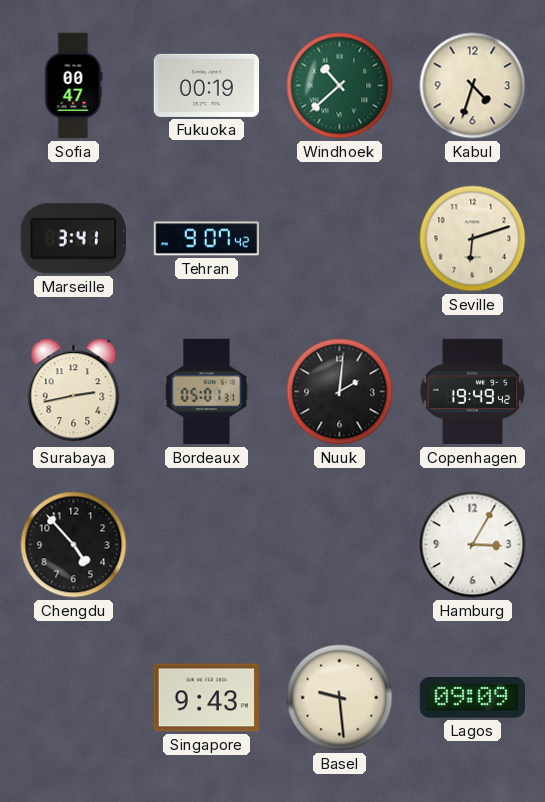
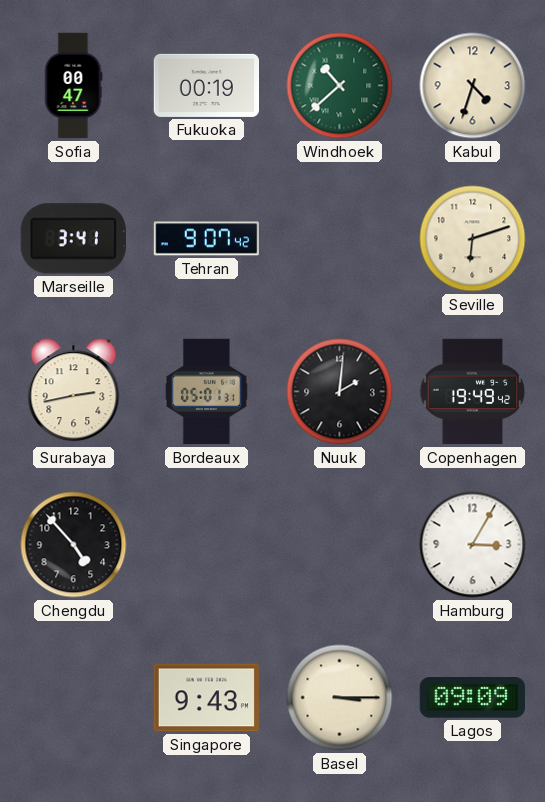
Basel: 9:29 -> 3:15
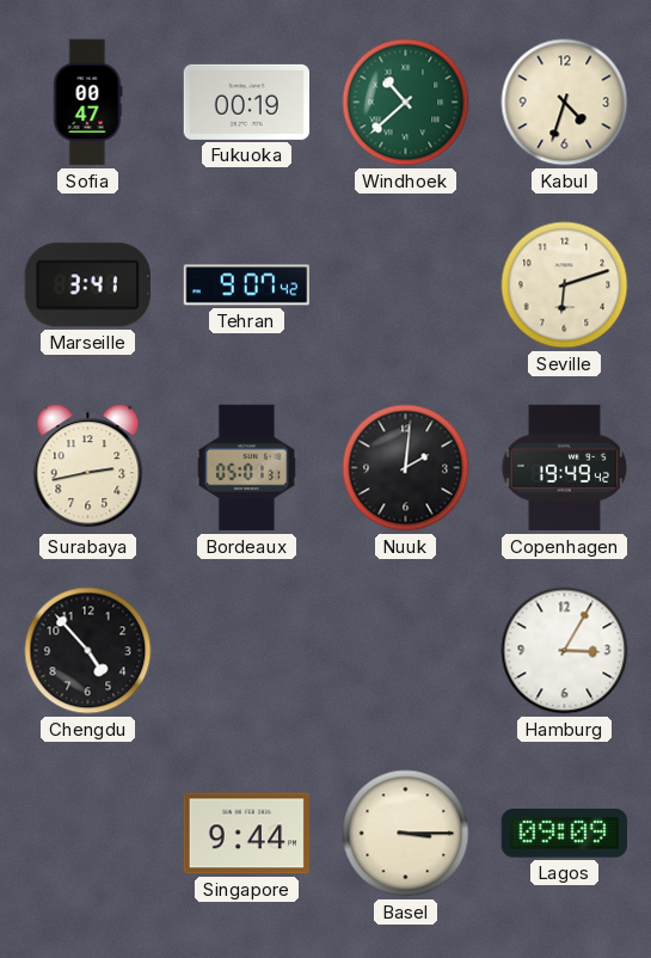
Singapore: 9:43 -> 9:44
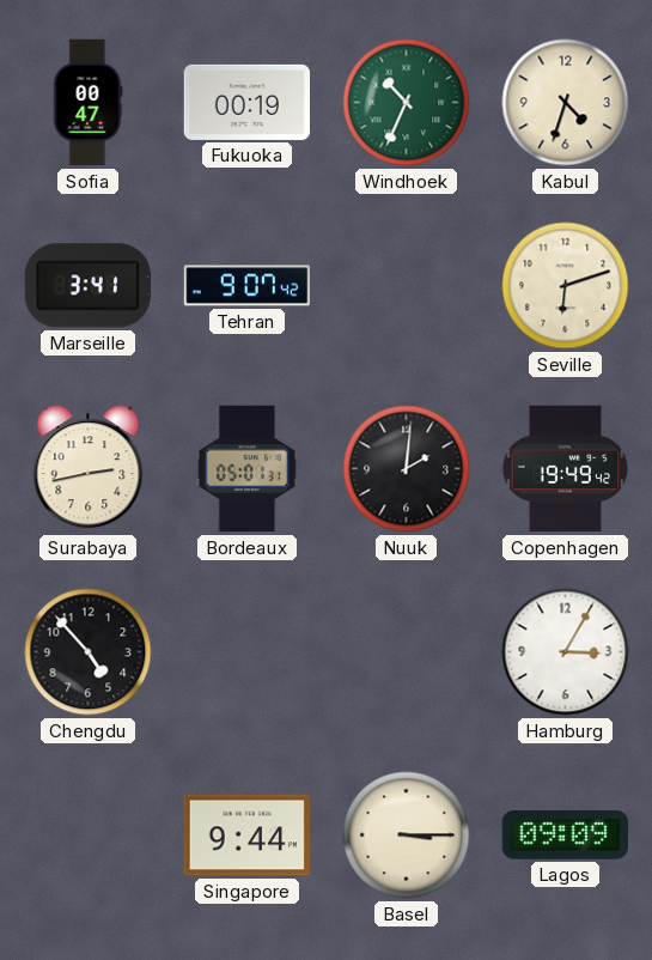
Windhoek: 10:38 -> 10:34
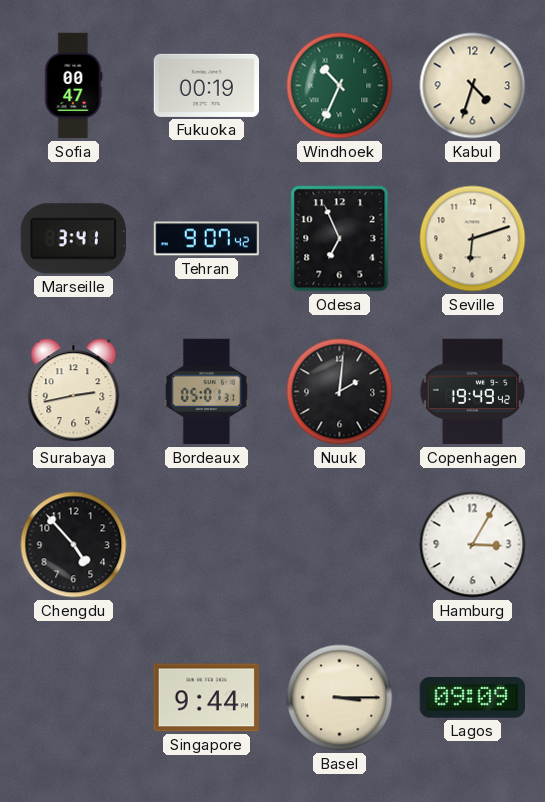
Odesa: none -> 6:56
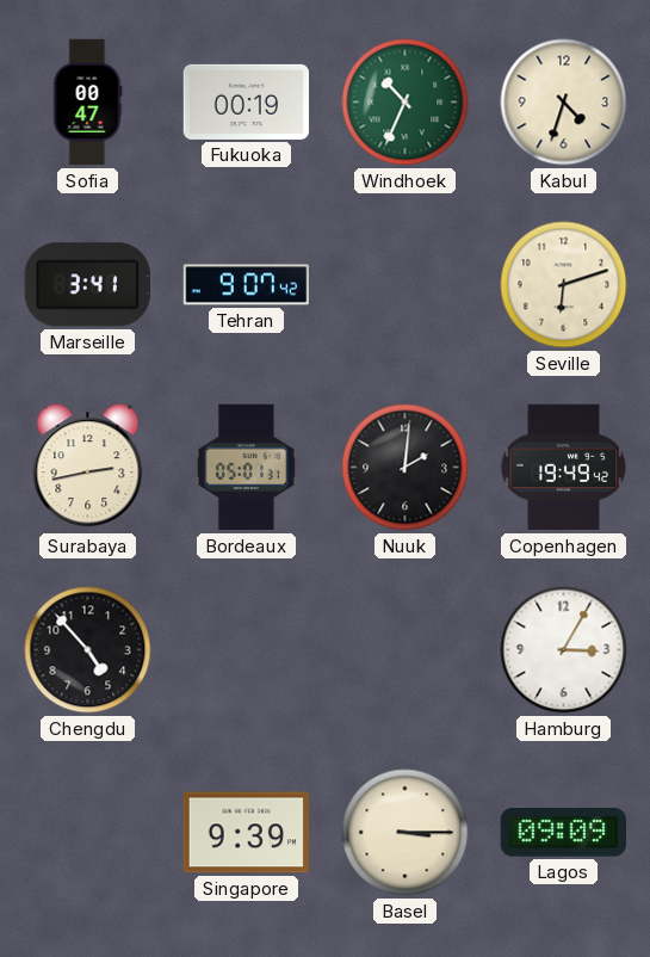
Odesa: 6:56 -> none
Singapore: 9:44 -> 9:39
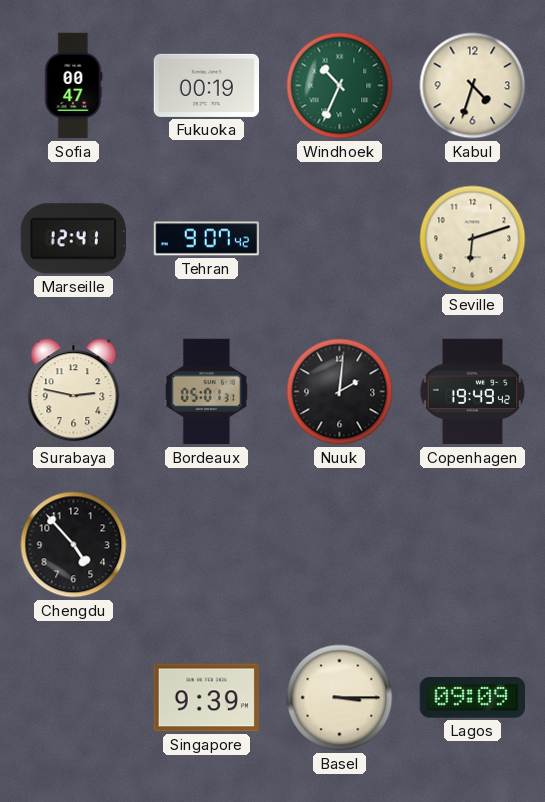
Marseille: 3:41 -> 12:41
Surabaya: 2:43 -> 2:47
Hamburg: 3:05 -> none
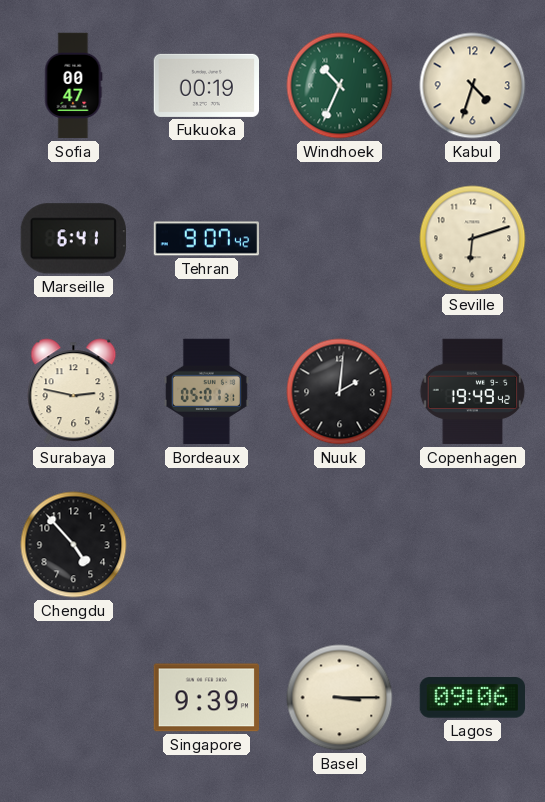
Marseille: 12:41 -> 6:41
Lagos: 09:09 -> 09:06
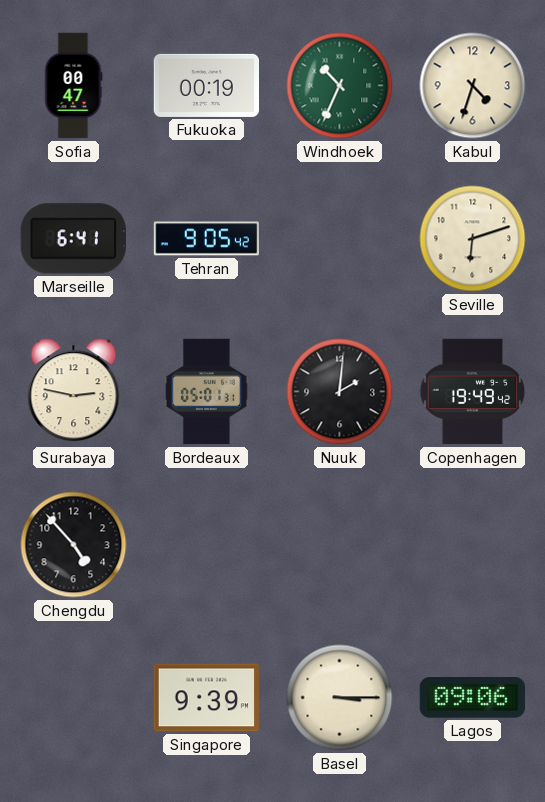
Tehran: 9:07 -> 9:05
